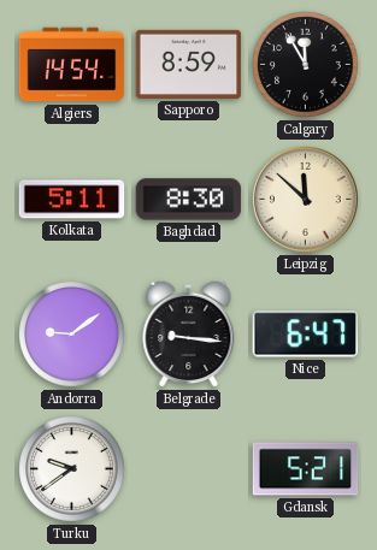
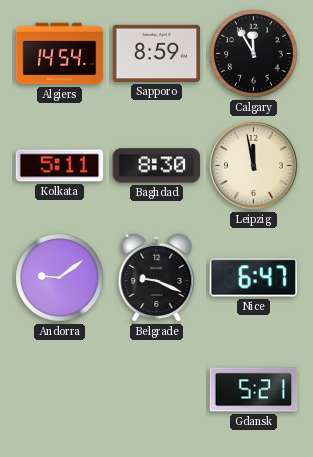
Leipzig: 11:52 -> 11:58
Belgrade: 9:16 -> 9:19
Turku: 9:39 -> none
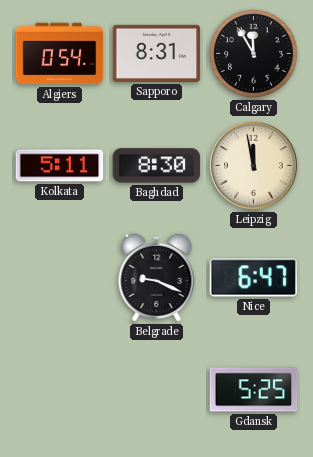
Algiers: 14:54 -> 0:54
Sapporo: 8:59 -> 8:31
Andorra: 9:09 -> none
Gdansk: 5:21 -> 5:25
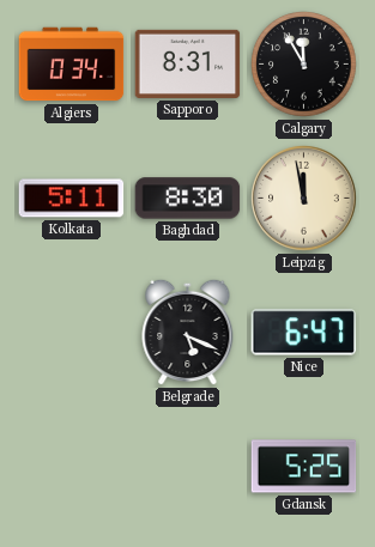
Algiers: 0:54 -> 0:34
Belgrade: 9:19 -> 5:19
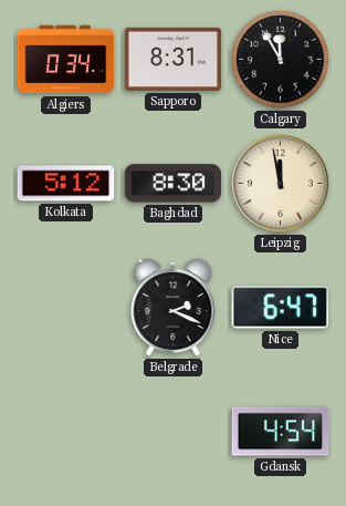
Kolkata: 5:11 -> 5:12
Belgrade: 5:19 -> 2:19
Gdansk: 5:25 -> 4:54
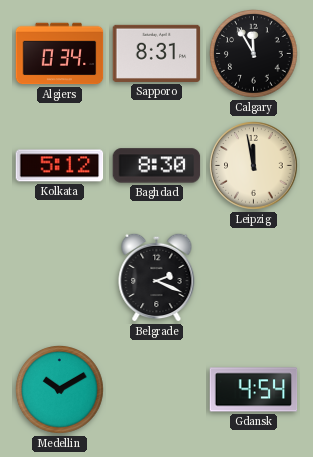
Nice: 6:47 -> none
Medellin: none -> 10:10
